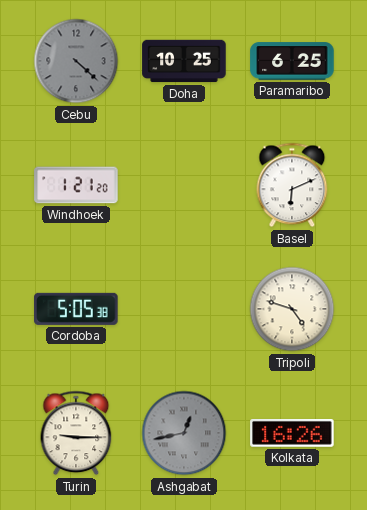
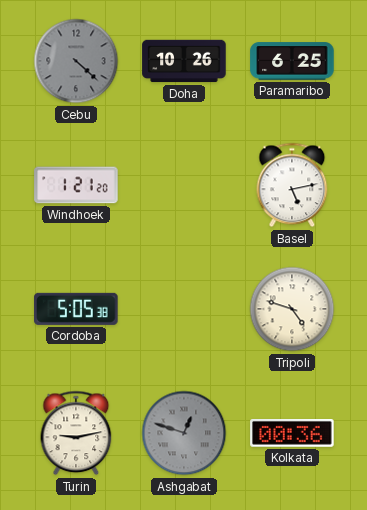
Doha: 10:25 -> 10:26
Basel: 6:11 -> 5:13
Turin: 9:15 -> 9:13
Ashgabat: 12:43 -> 12:48
Kolkata: 16:26 -> 00:36
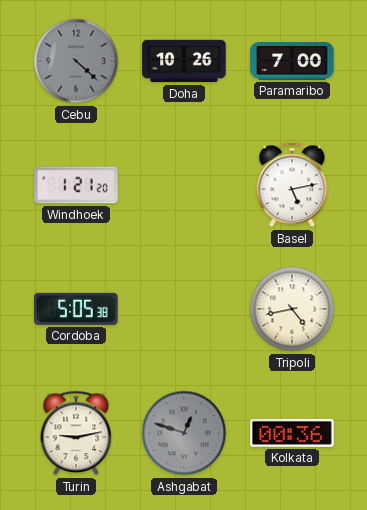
Paramaribo: 6:25 -> 7:00
Tripoli: 4:48 -> 4:43
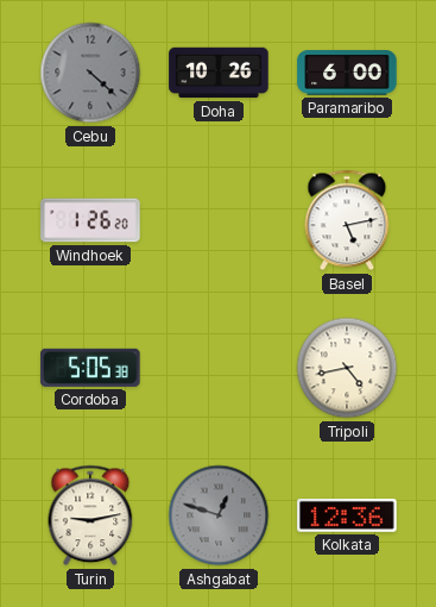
Paramaribo: 7:00 -> 6:00
Windhoek: 1:21 -> 1:26
Kolkata: 00:36 -> 12:36
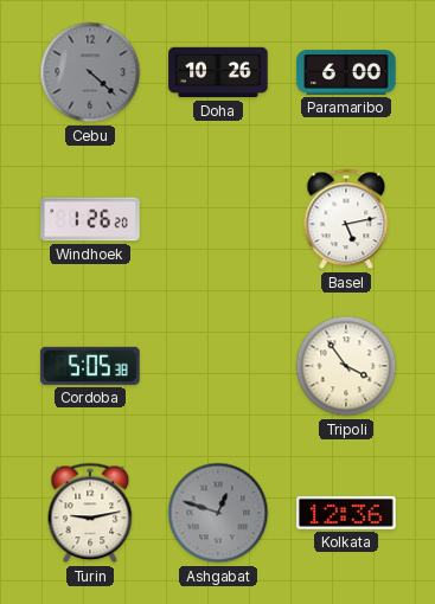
Tripoli: 4:43 -> 3:54
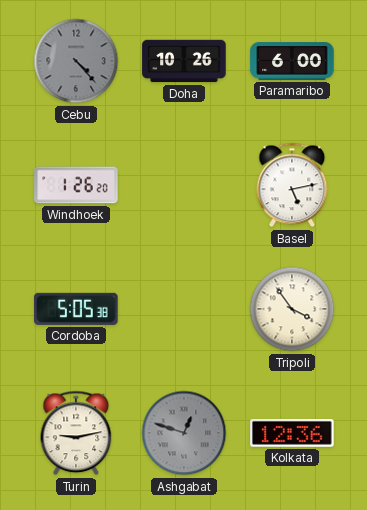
Cebu: 4:22 -> 4:23
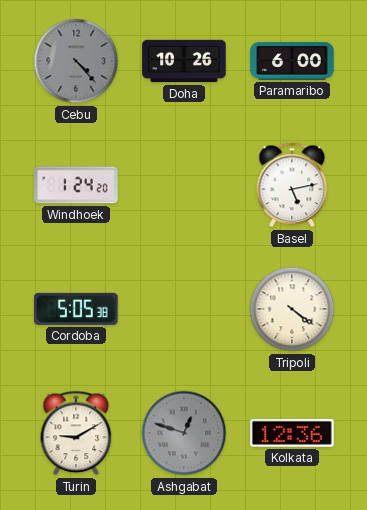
Windhoek: 1:26 -> 1:24
Tripoli: 3:54 -> 4:21
Turin: 9:13 -> 9:10
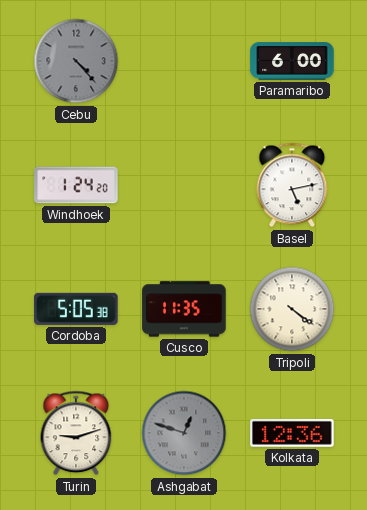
Doha: 10:26 -> none
Cusco: none -> 11:35
Turin: 9:10 -> 9:12
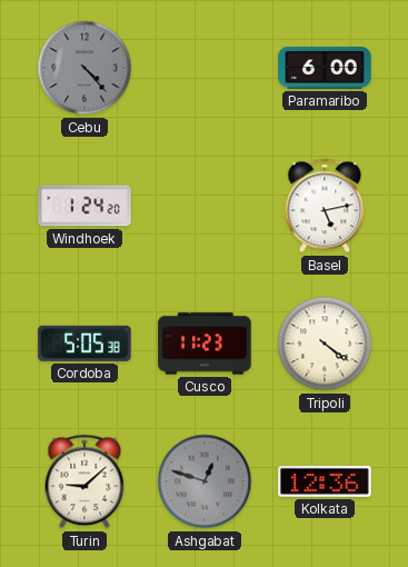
Cusco: 11:35 -> 11:23
Turin: 9:12 -> 9:08
